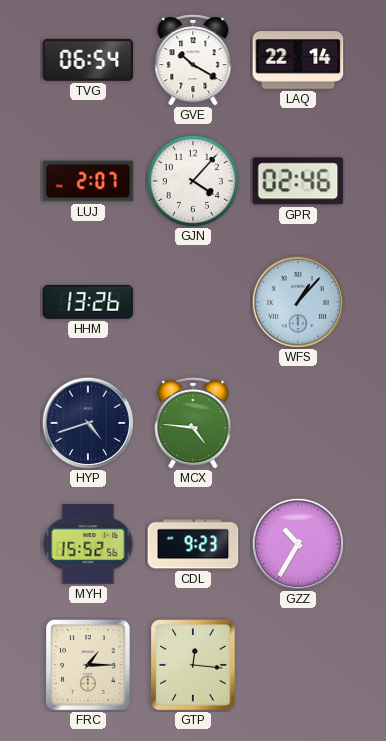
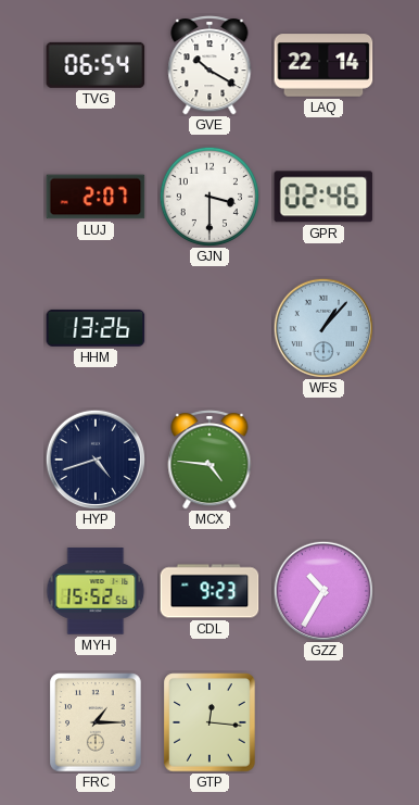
GJN: 4:07 -> 3:30
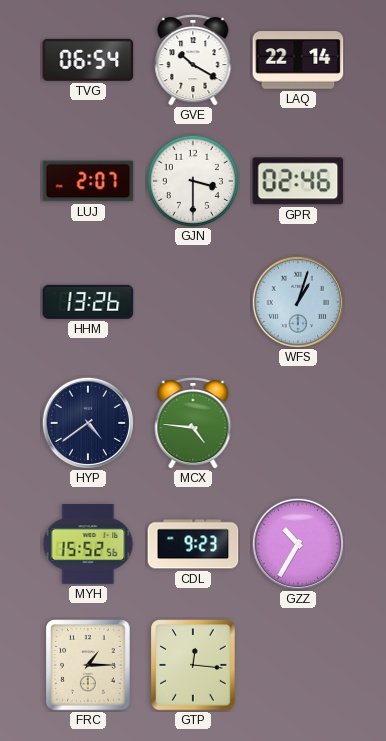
WFS: 1:07 -> 1:03
HYP: 4:42 -> 4:39
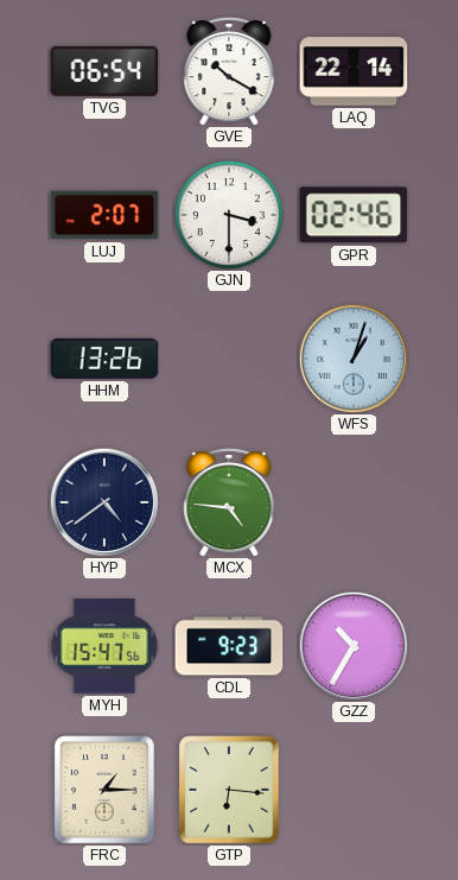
MYH: 15:52 -> 15:47
GTP: 12:16 -> 6:16
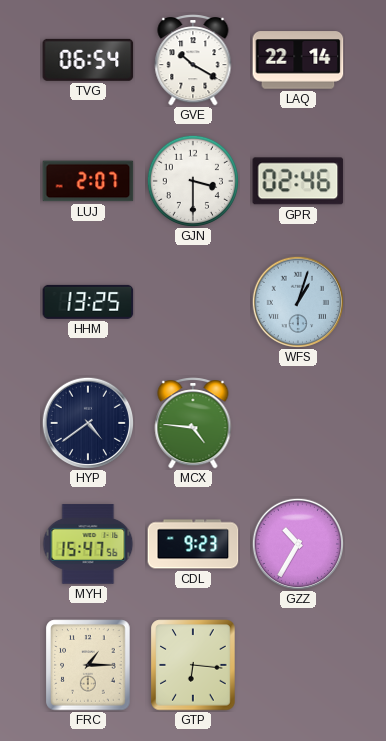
HHM: 13:26 -> 13:25
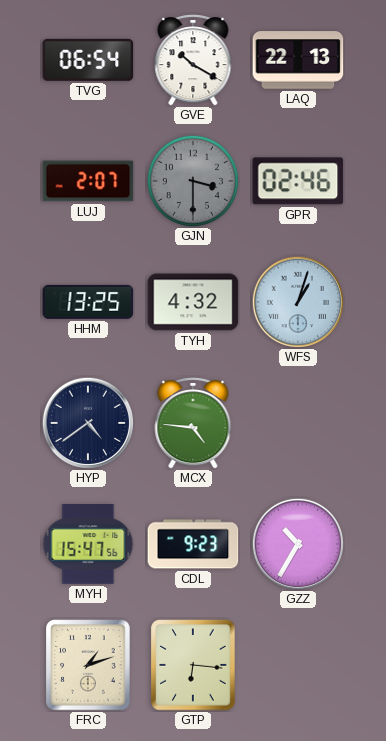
LAQ: 22:14 -> 22:13
GJN dial: white -> grey
TYH: none -> 4:32
FRC: 1:15 -> 1:12
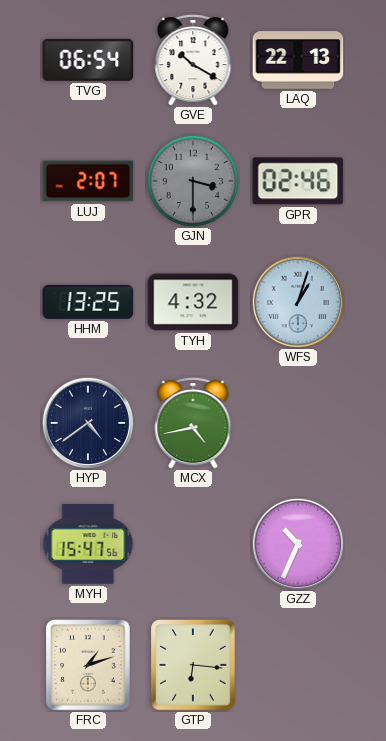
MCX: 4:46 -> 4:43
CDL: 9:23 -> none
GZZ: 10:35 -> 10:34
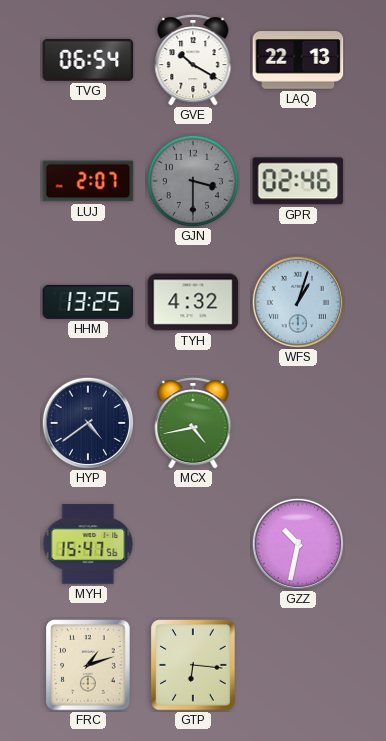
GZZ: 10:34 -> 10:32
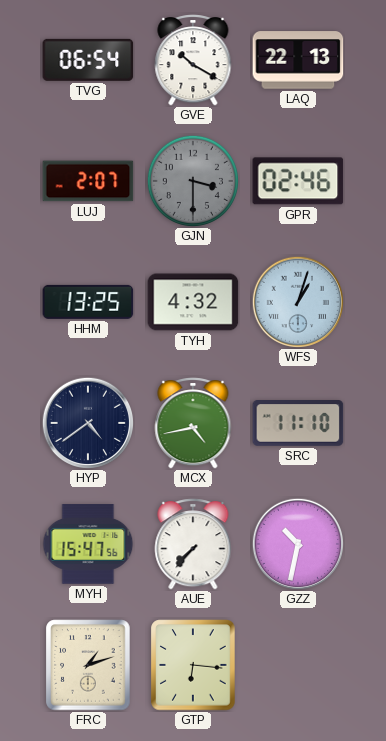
SRC: none -> 11:10
AUE: none -> 7:37
